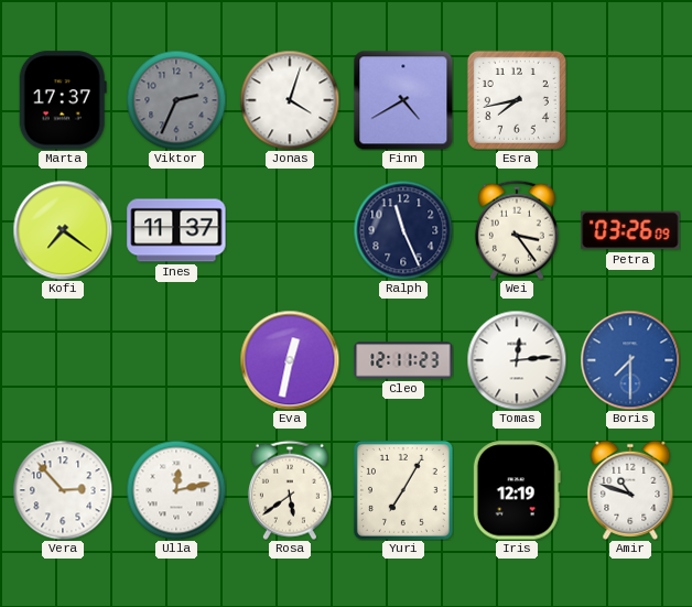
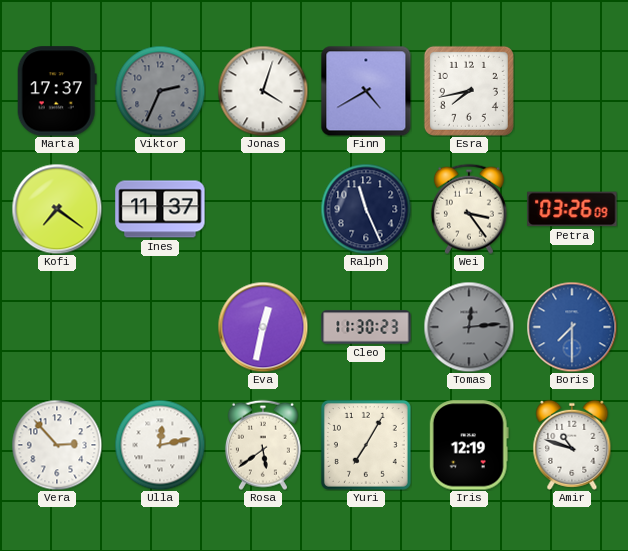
Cleo: 12:11 -> 11:30
Tomas dial: white -> grey
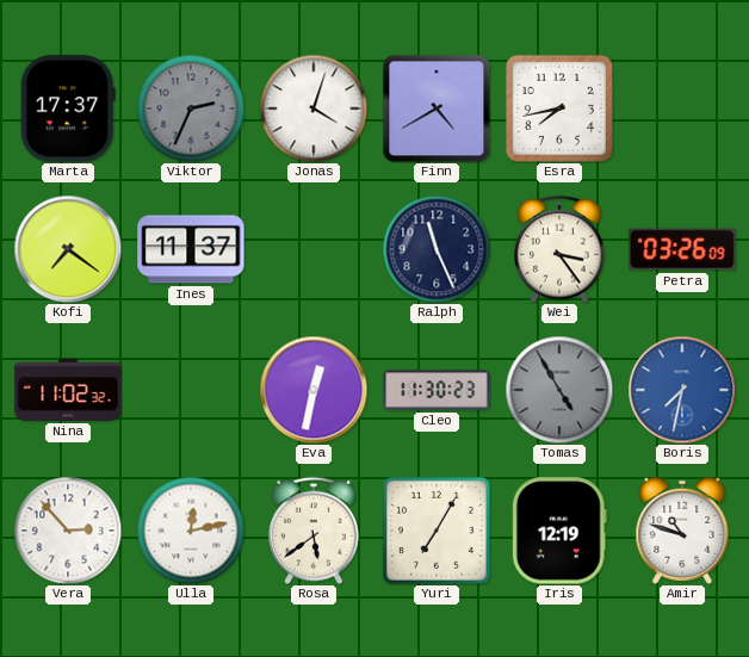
Nina: none -> 11:02
Tomas: 12:14 -> 4:55
Boris: 7:30 -> 7:32
